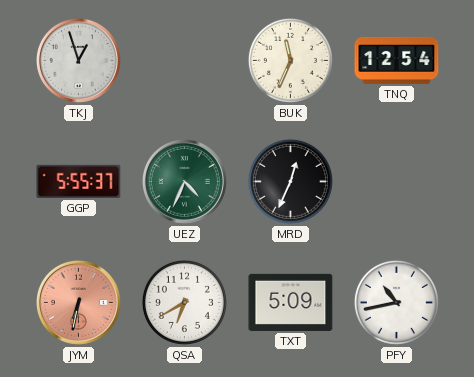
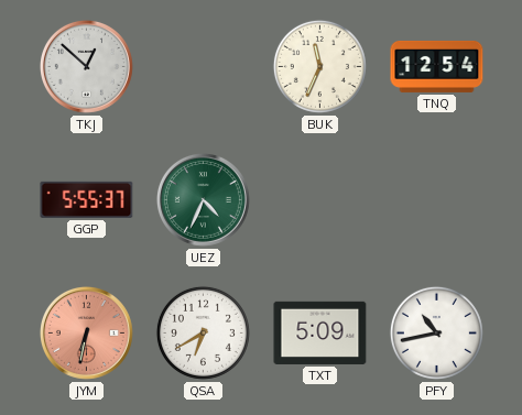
TKJ: 12:57 -> 12:52
MRD: 12:34 -> none
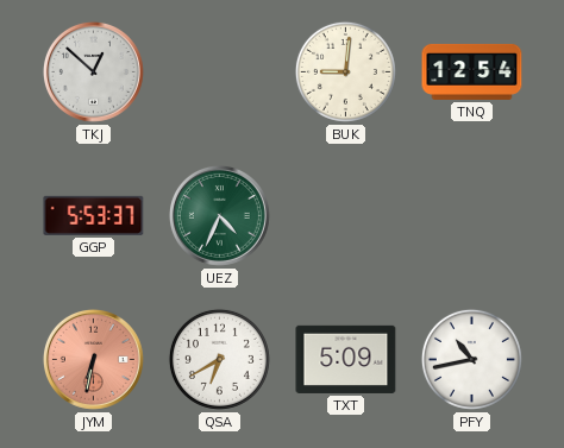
BUK: 11:34 -> 9:01
GGP: 5:55 -> 5:53
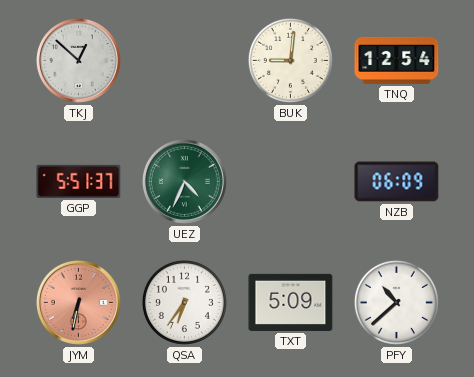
GGP: 5:53 -> 5:51
NZB: none -> 06:09
QSA: 6:40 -> 6:36
PFY: 10:43 -> 10:38
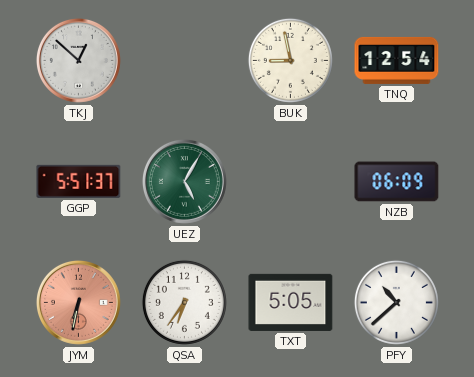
BUK: 9:01 -> 8:58
UEZ: 4:34 -> 5:05
TXT: 5:09 -> 5:05
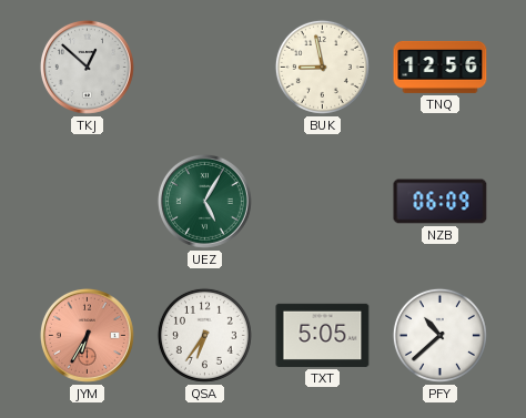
TNQ: 12:54 -> 12:56
GGP: 5:51 -> none
JYM: 6:32 -> 6:35
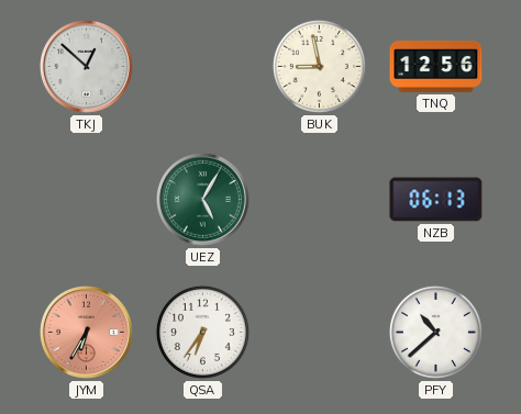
NZB: 06:09 -> 06:13
TXT: 5:05 -> none
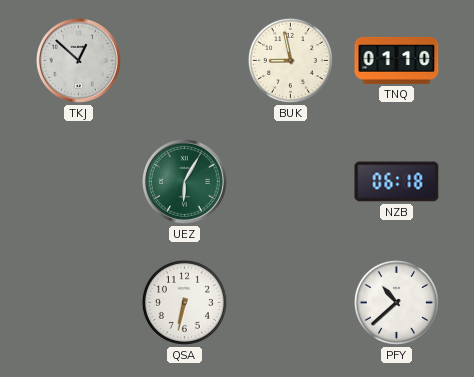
TNQ: 12:56 -> 01:10
UEZ: 5:05 -> 6:05
NZB: 06:13 -> 06:18
JYM: 6:35 -> none
QSA: 6:36 -> 6:32
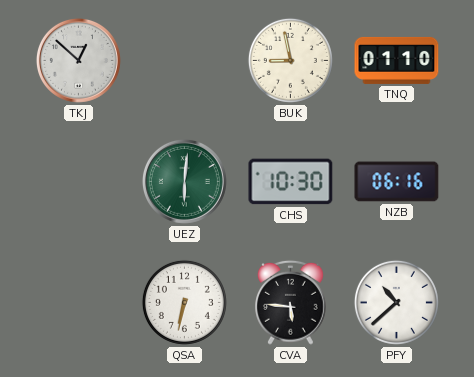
UEZ: 6:05 -> 6:01
CHS: none -> 10:30
NZB: 06:18 -> 06:16
CVA: none -> 5:46
